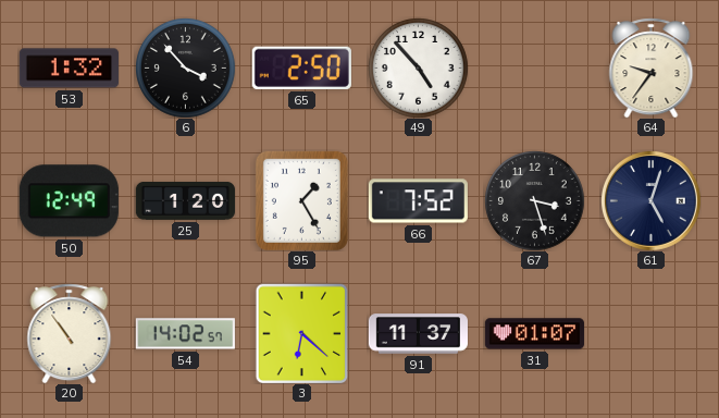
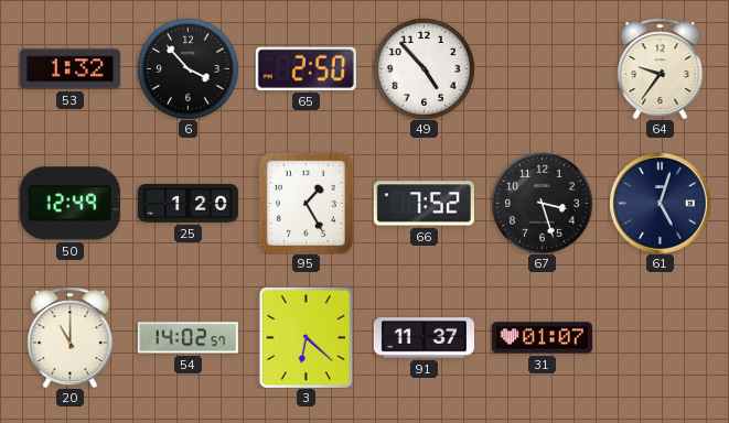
20: 10:54 -> 11:00
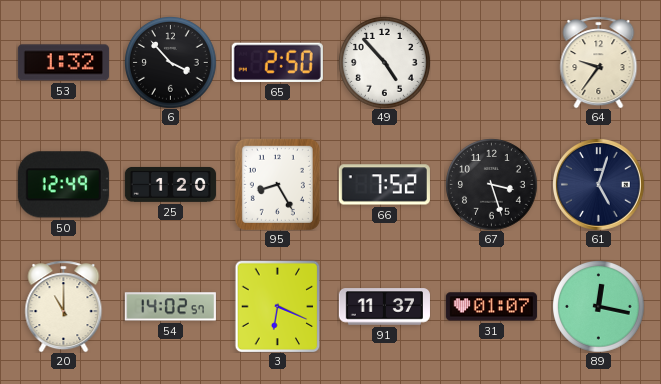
95: 1:25 -> 8:25
3: 6:22 -> 6:19
89: none -> 12:17
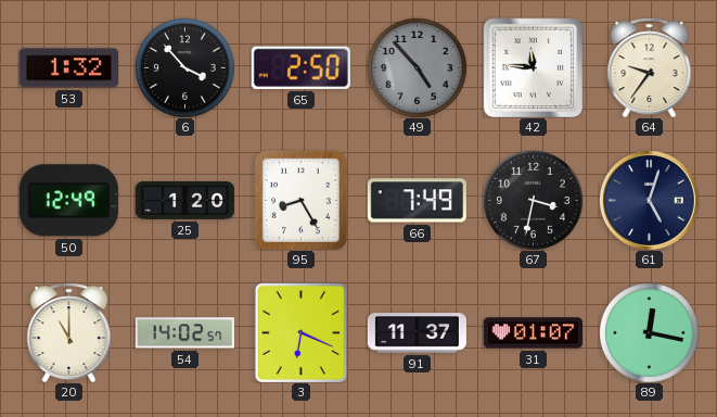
49 dial: white -> grey
42: none -> 11:46
66: 7:52 -> 7:49
67: 3:27 -> 3:32
